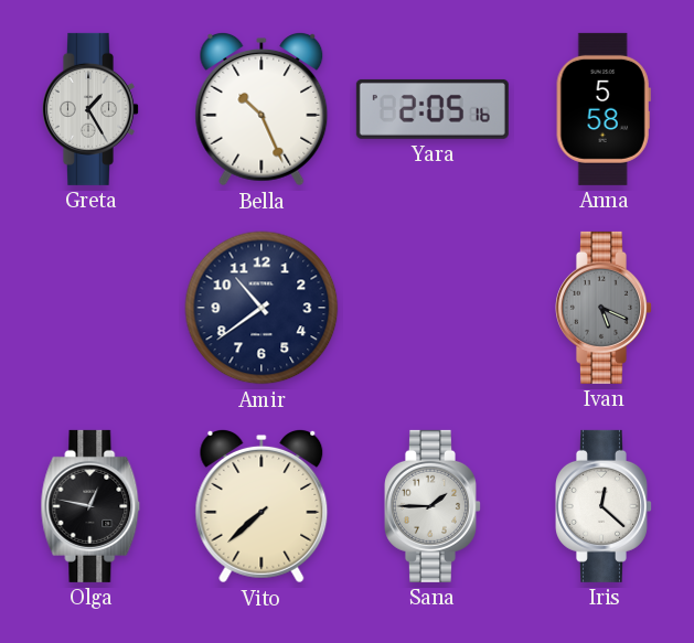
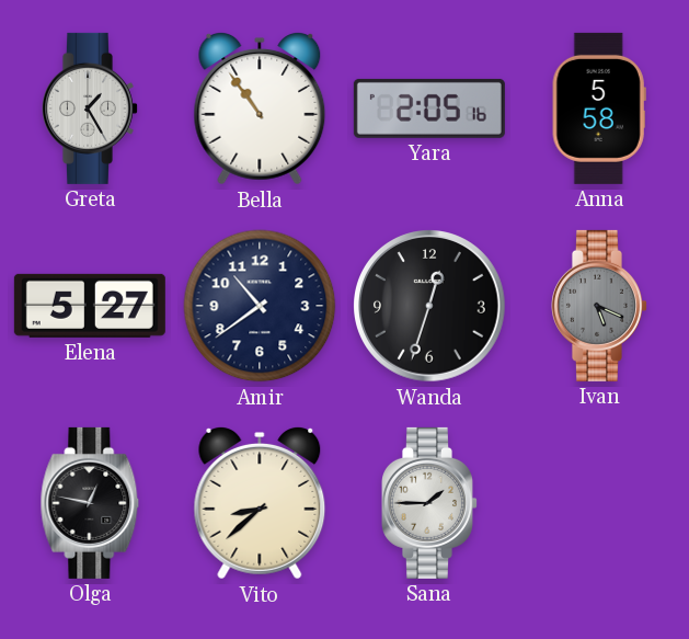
Bella: 10:26 -> 10:54
Elena: none -> 5:27
Wanda: none -> 12:33
Vito: 7:38 -> 8:38
Iris: 12:22 -> none
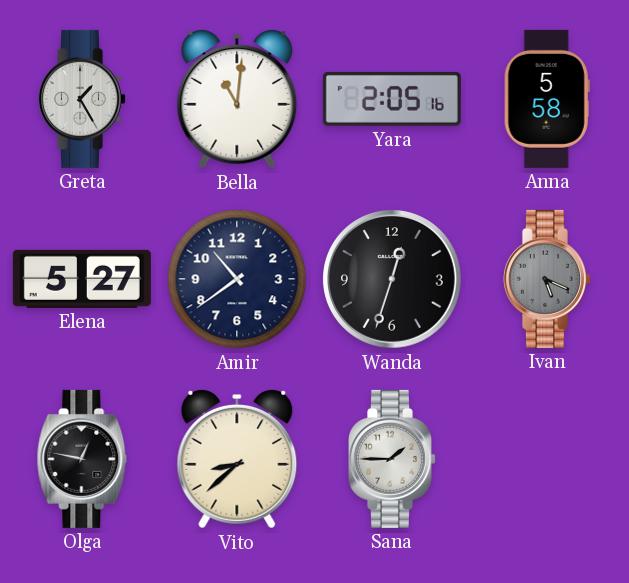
Bella: 10:54 -> 11:01
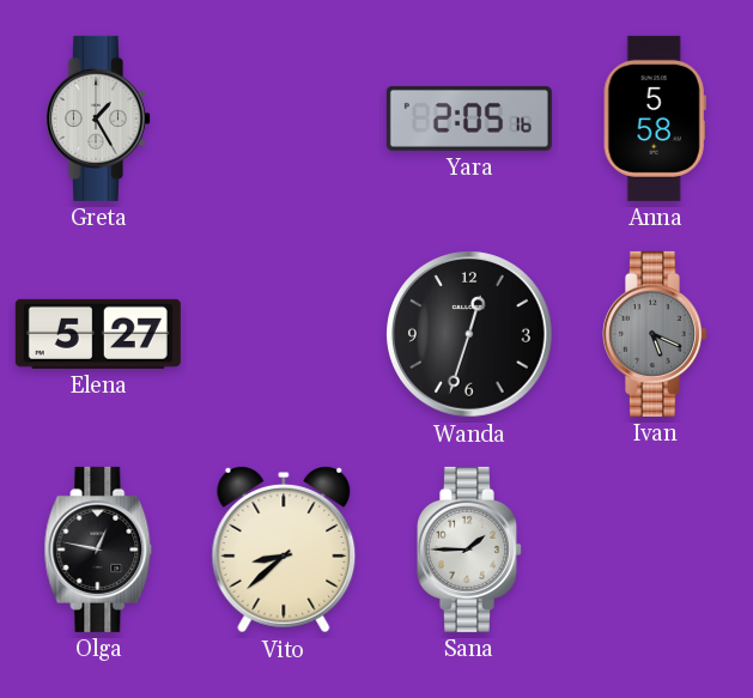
Bella: 11:01 -> none
Amir: 10:39 -> none
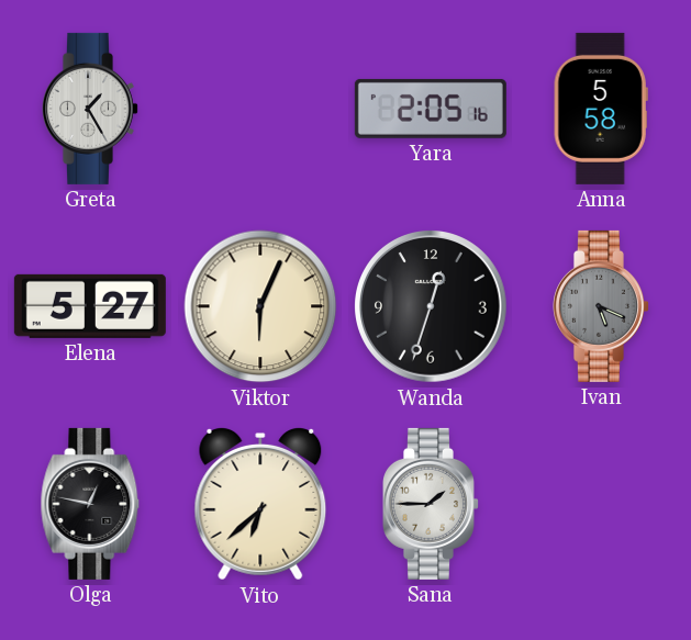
Viktor: none -> 6:04
Vito: 8:38 -> 6:38
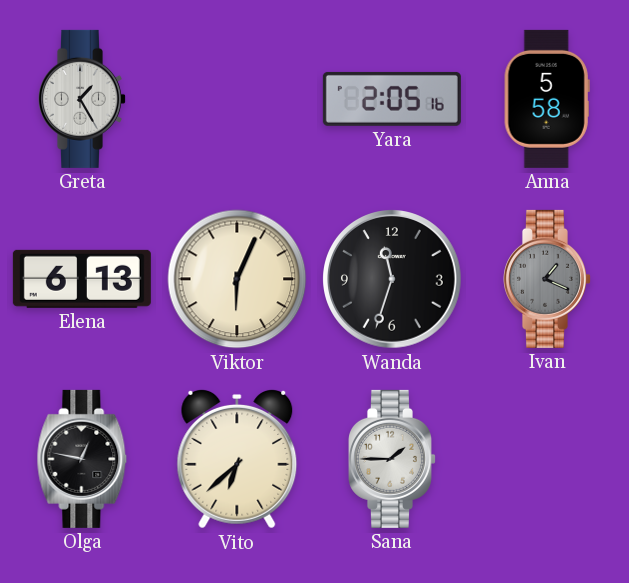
Elena: 5:27 -> 6:13
Wanda: 12:33 -> 11:33
Ivan: 5:19 -> 1:19
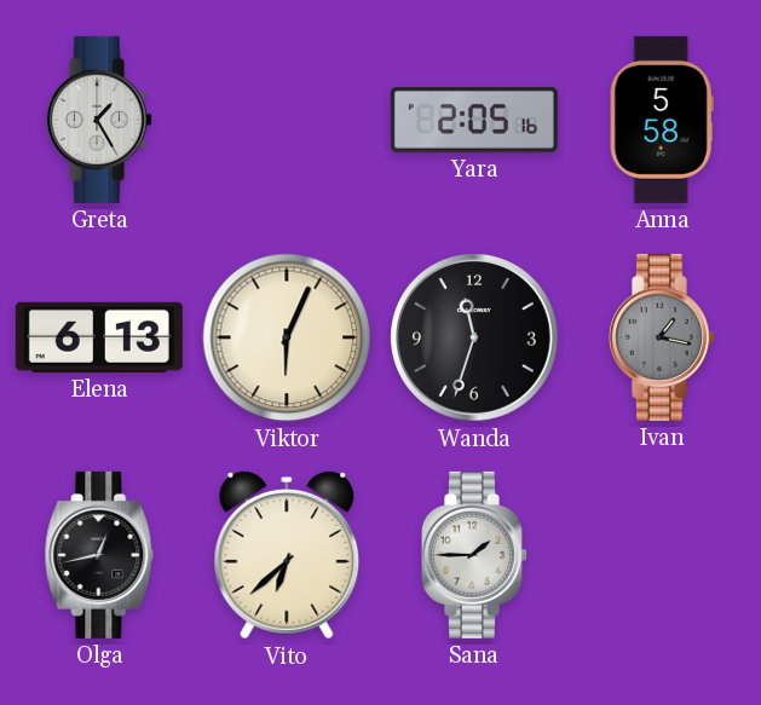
Ivan: 1:19 -> 1:17
Olga: 12:47 -> 12:43
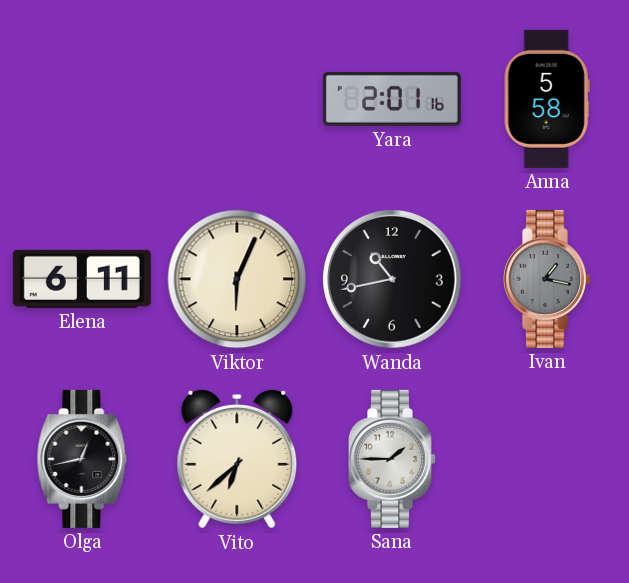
Greta: 1:25 -> none
Yara: 2:05 -> 2:01
Elena: 6:13 -> 6:11
Wanda: 11:33 -> 10:43
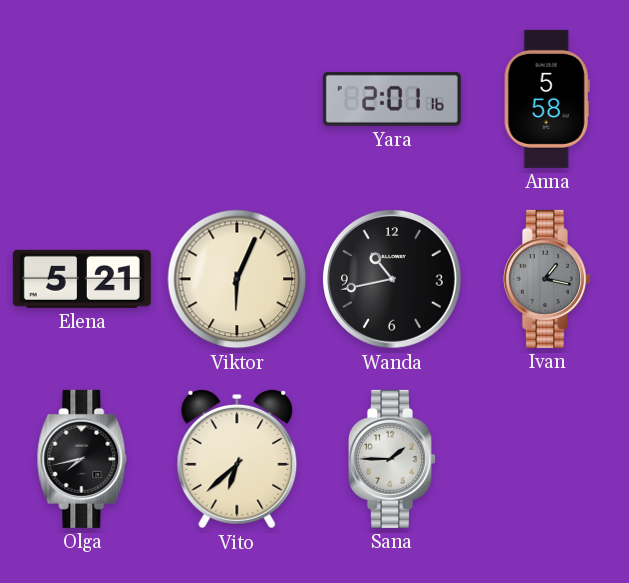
Elena: 6:11 -> 5:21
Olga: 12:43 -> 7:43
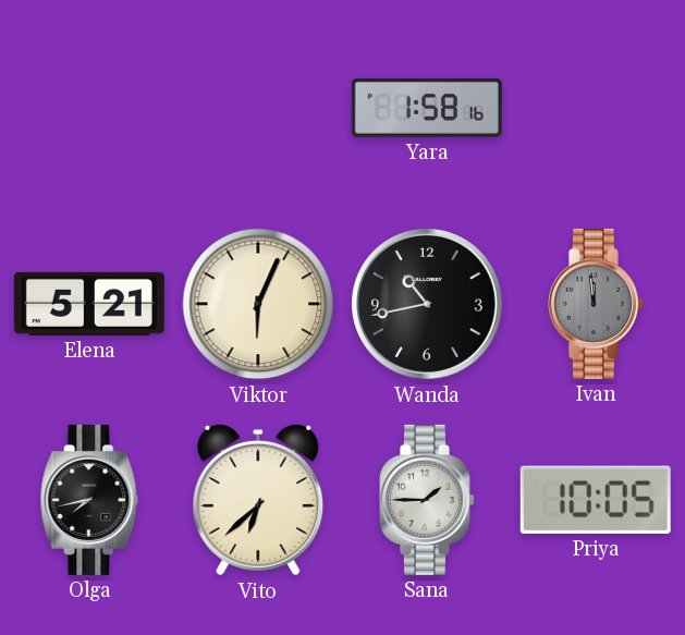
Yara: 2:01 -> 1:58
Anna: 5:58 -> none
Ivan: 1:17 -> 11:59
Priya: none -> 10:05
